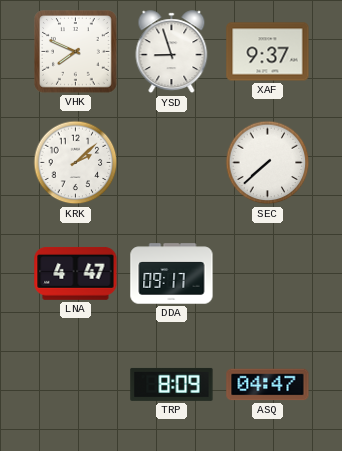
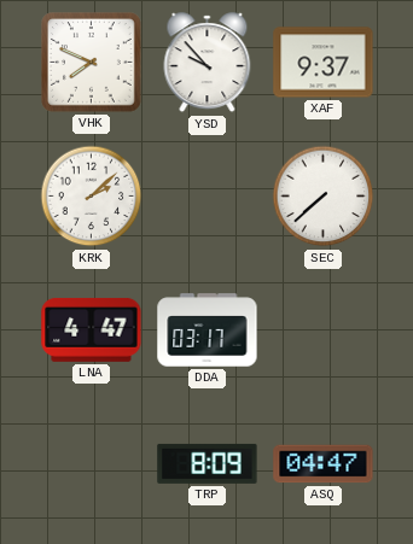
YSD: 8:57 -> 9:53
DDA: 09:17 -> 03:17
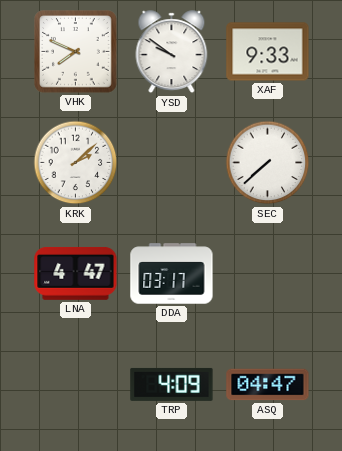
YSD: 9:53 -> 9:51
XAF: 9:37 -> 9:33
TRP: 8:09 -> 4:09
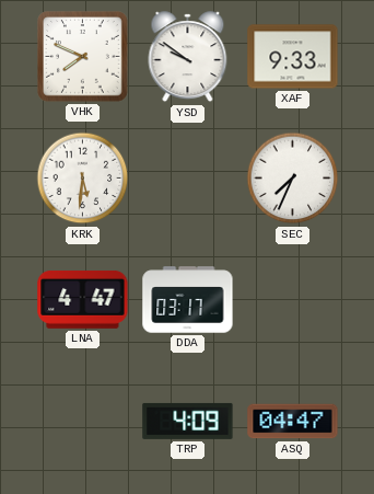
KRK: 2:08 -> 5:31
SEC: 7:38 -> 7:34
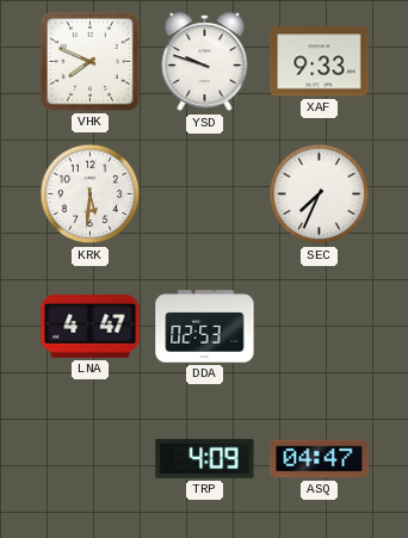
YSD: 9:51 -> 9:48
DDA: 03:17 -> 02:53
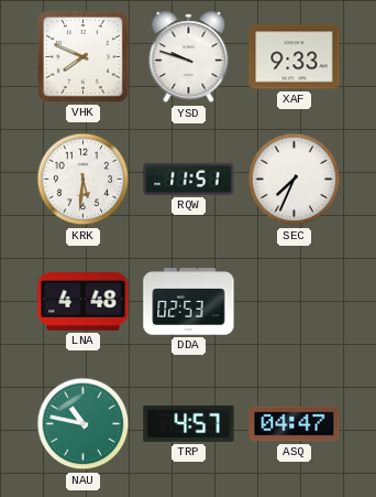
RQW: none -> 11:51
LNA: 4:47 -> 4:48
NAU: none -> 10:47
TRP: 4:09 -> 4:57
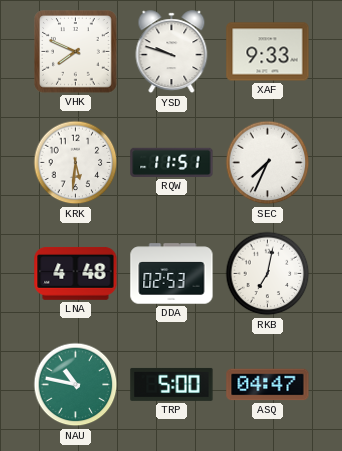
RKB: none -> 7:02
TRP: 4:57 -> 5:00
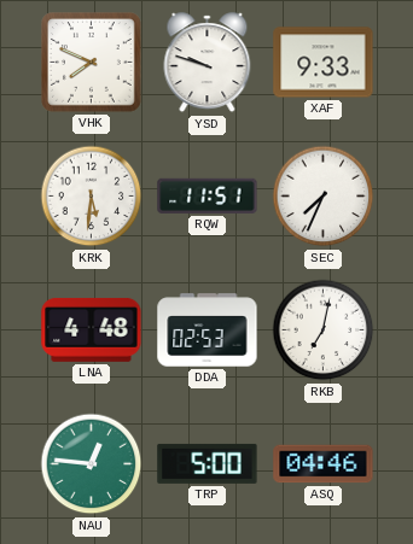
NAU: 10:47 -> 12:46
ASQ: 04:47 -> 04:46
